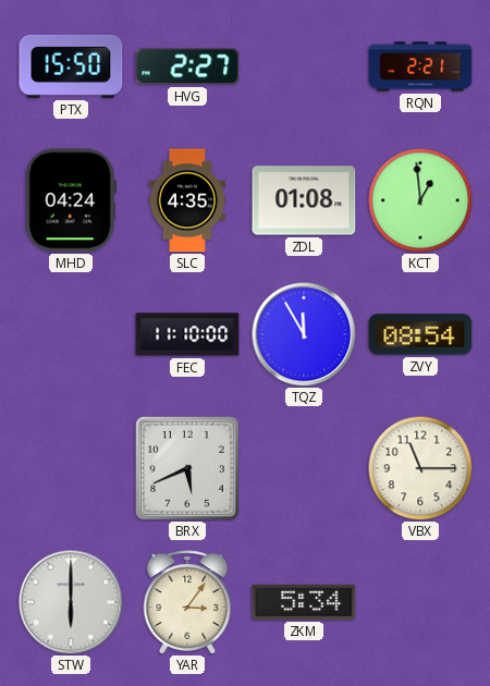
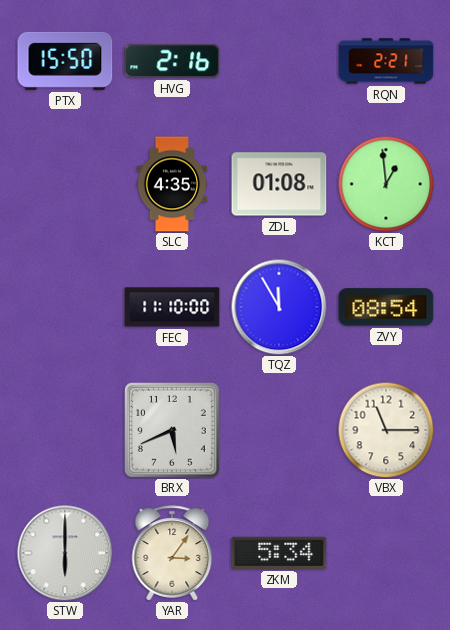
HVG: 2:27 -> 2:16
MHD: 04:24 -> none
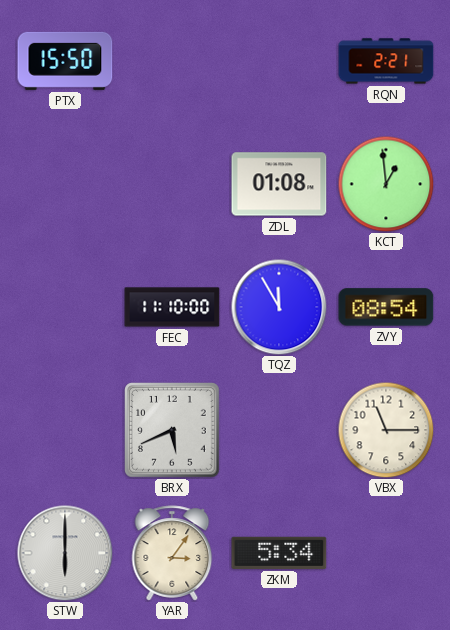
HVG: 2:16 -> none
SLC: 4:35 -> none
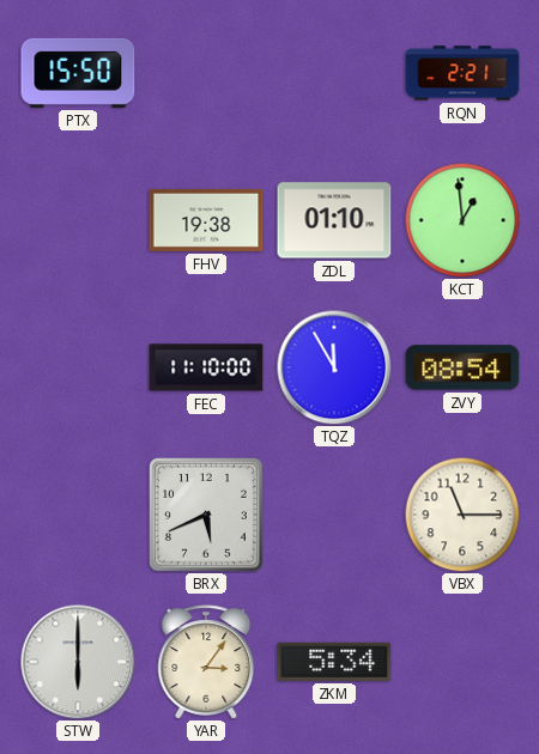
FHV: none -> 19:38
ZDL: 01:08 -> 01:10
